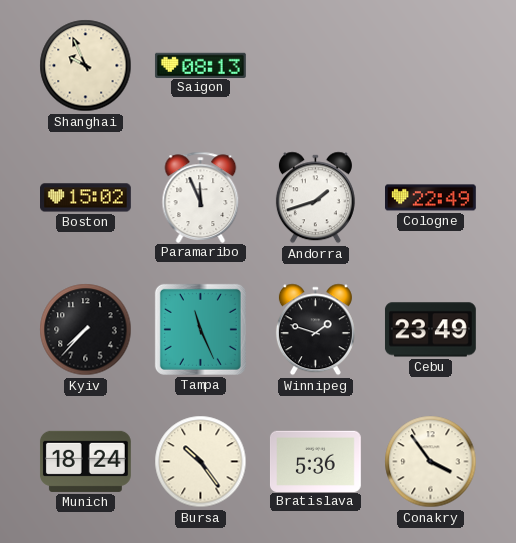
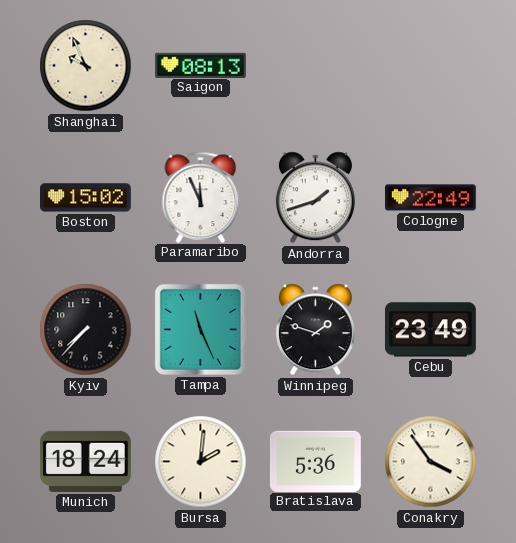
Bursa: 10:24 -> 2:01
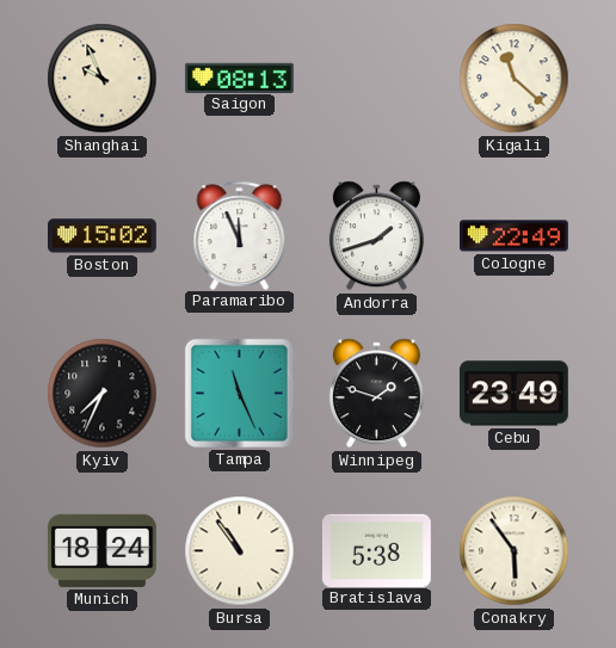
Kigali: none -> 11:22
Kyiv: 7:37 -> 7:34
Bursa: 2:01 -> 10:54
Bratislava: 5:36 -> 5:38
Conakry: 3:54 -> 5:54
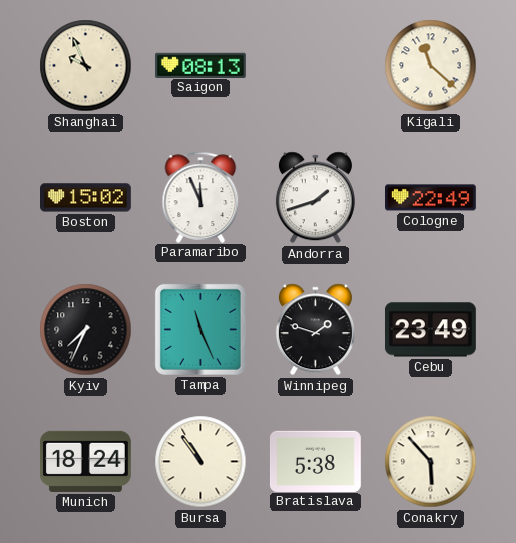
Conakry: 5:54 -> 5:53
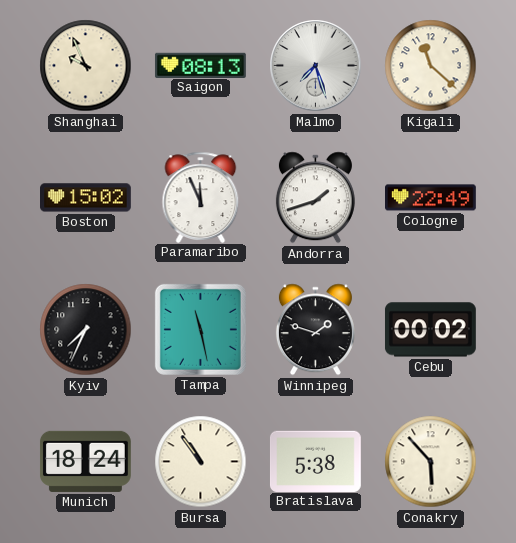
Malmo: none -> 7:27
Tampa: 11:26 -> 11:28
Cebu: 23:49 -> 00:02
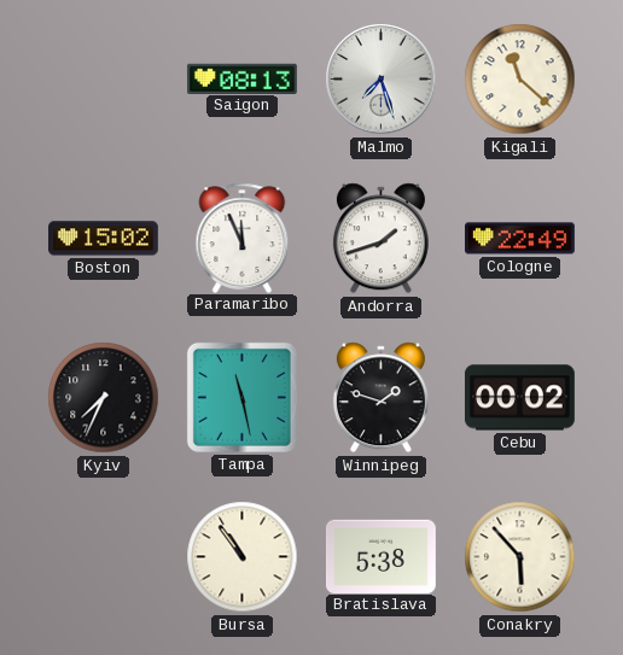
Shanghai: 9:56 -> none
Munich: 18:24 -> none
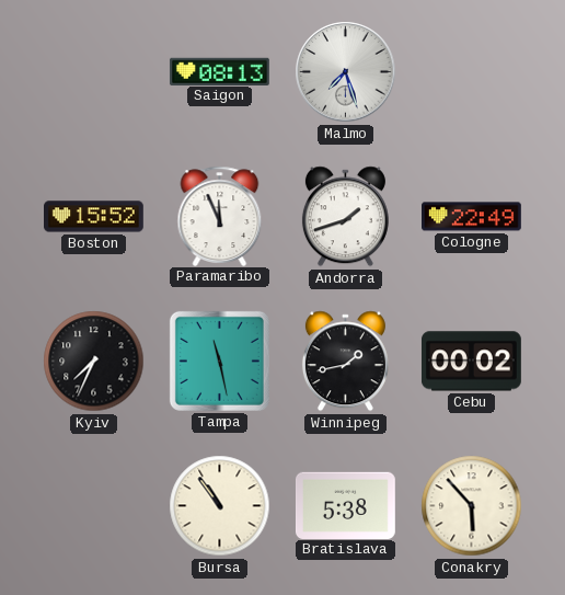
Kigali: 11:22 -> none
Boston: 15:02 -> 15:52
Winnipeg: 1:48 -> 1:43
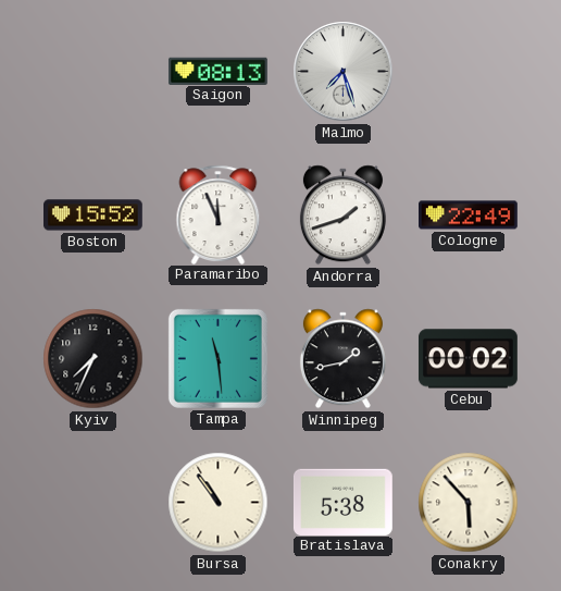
Tampa: 11:28 -> 11:29
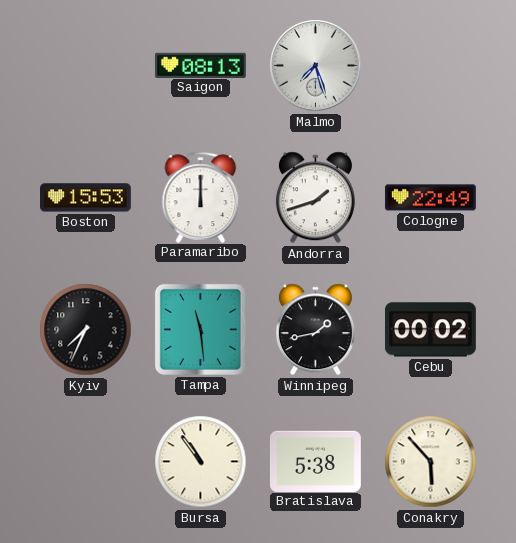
Boston: 15:52 -> 15:53
Paramaribo: 11:56 -> 12:00
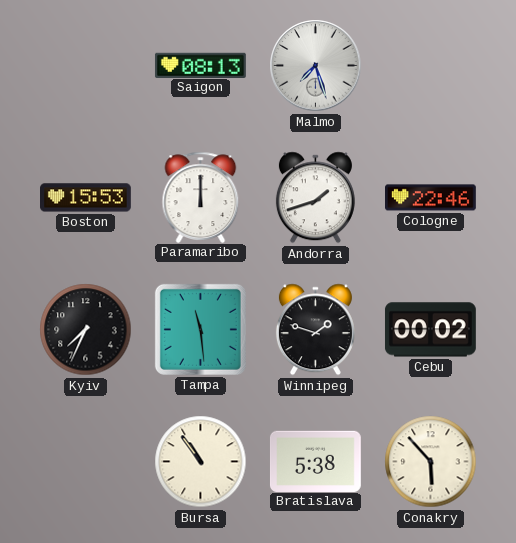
Cologne: 22:49 -> 22:46
Winnipeg: 1:43 -> 1:48
